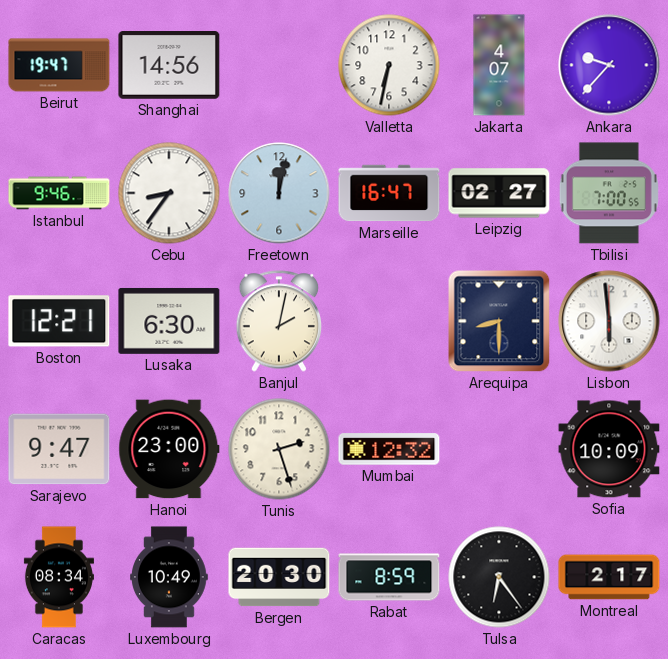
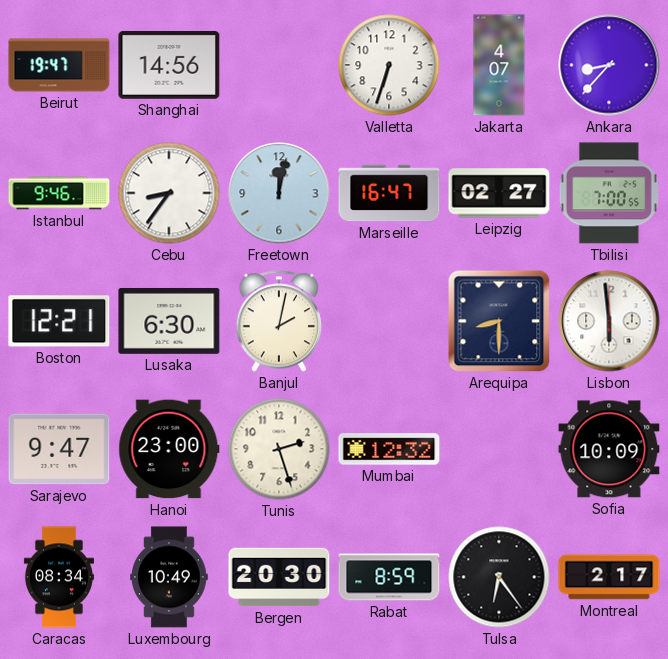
Valletta: 6:32 -> 6:33
Ankara: 9:37 -> 8:37
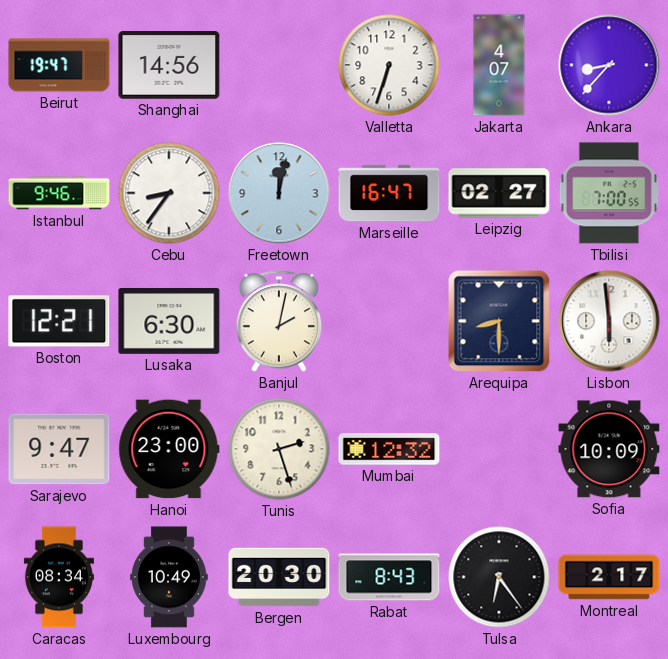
Rabat: 8:59 -> 8:43
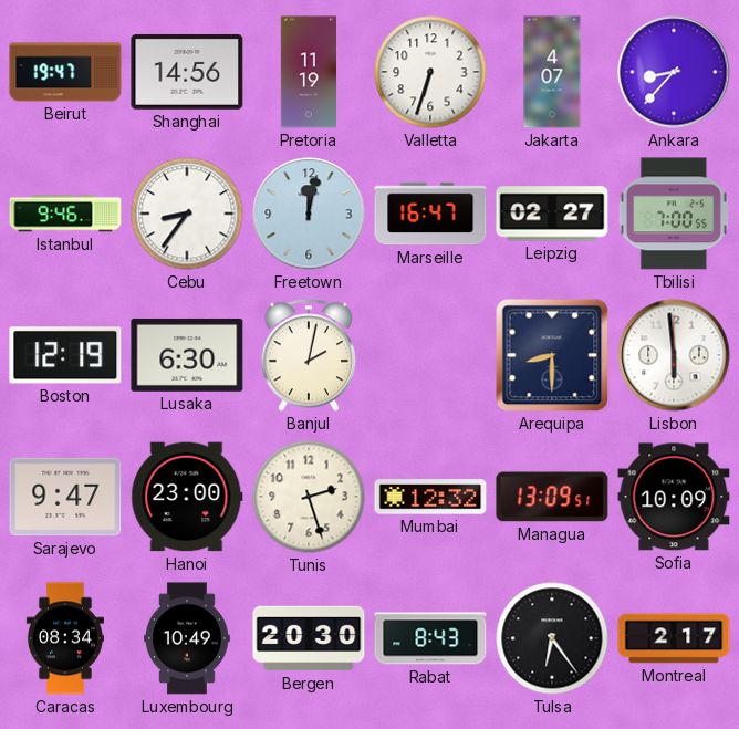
Pretoria: none -> 11:19
Boston: 12:21 -> 12:19
Managua: none -> 13:09
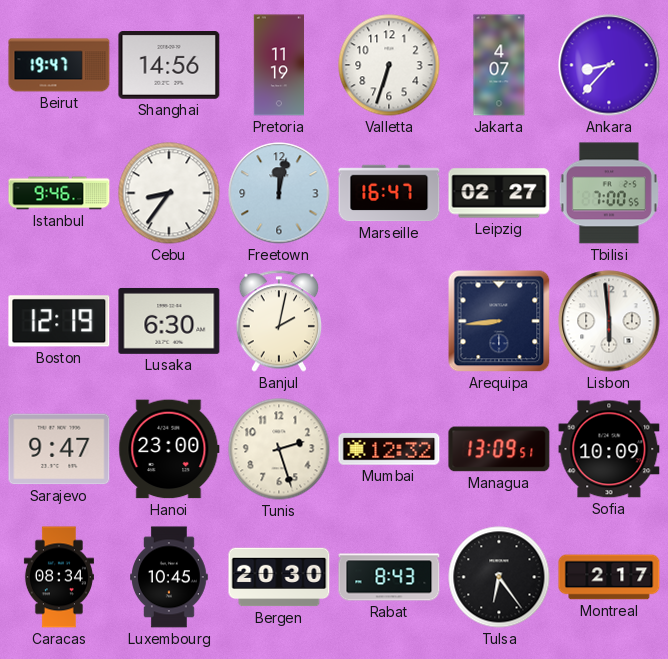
Arequipa: 8:30 -> 8:44
Luxembourg: 10:49 -> 10:45
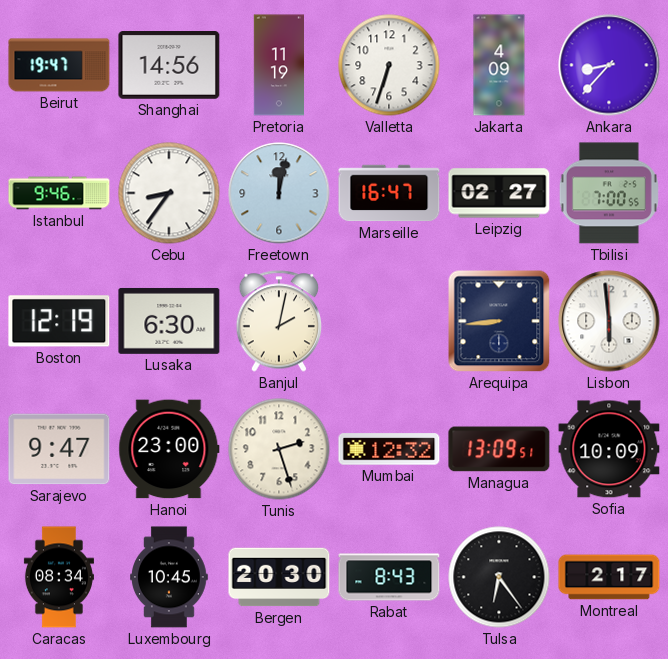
Jakarta: 4:07 -> 4:09
